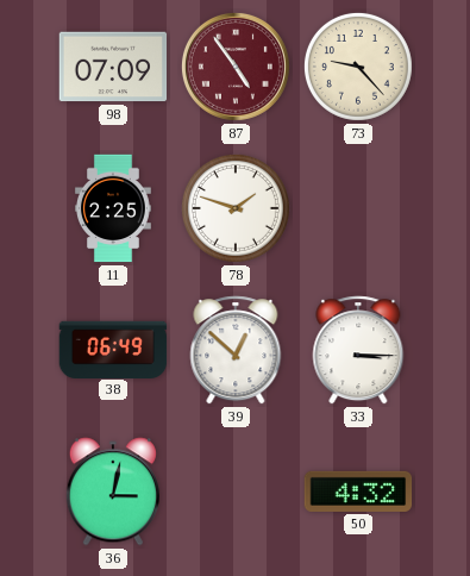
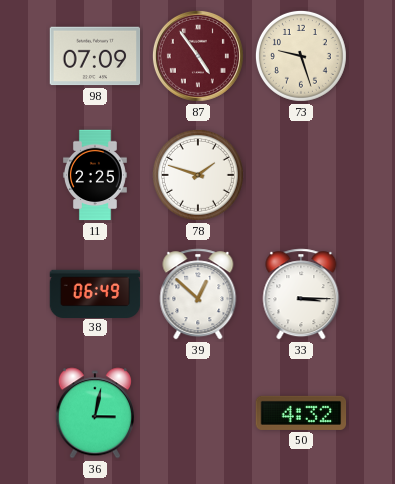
73: 9:23 -> 9:27
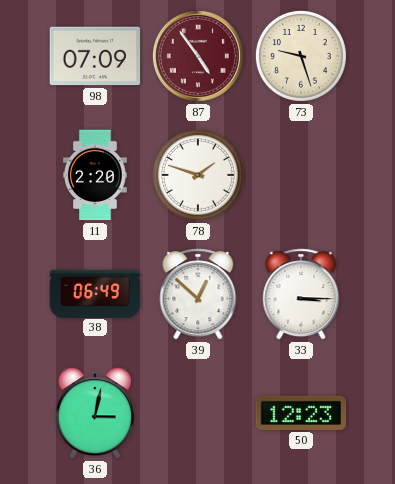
11: 2:25 -> 2:20
50: 4:32 -> 12:23
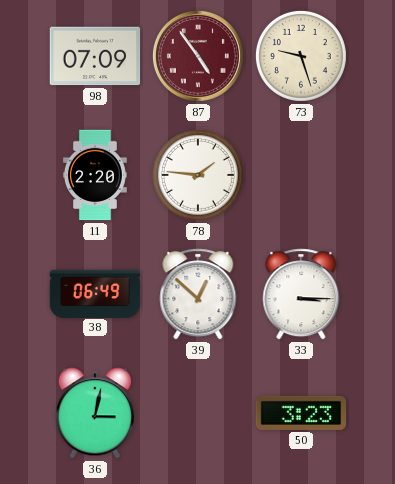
78: 1:48 -> 1:46
50: 12:23 -> 3:23
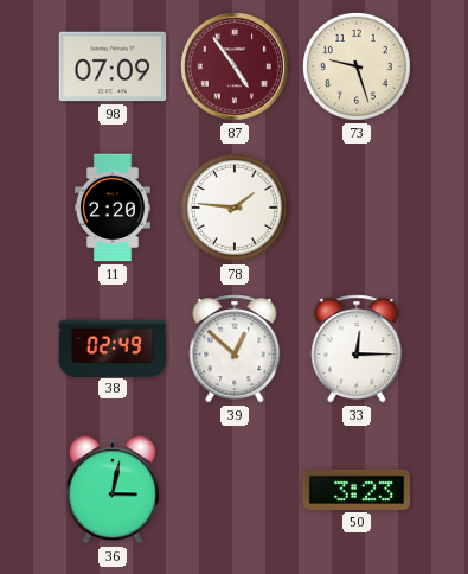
38: 06:49 -> 02:49
33: 3:15 -> 12:15
